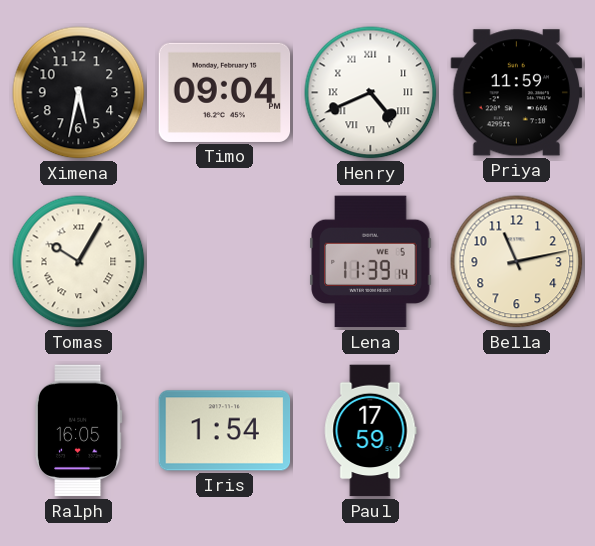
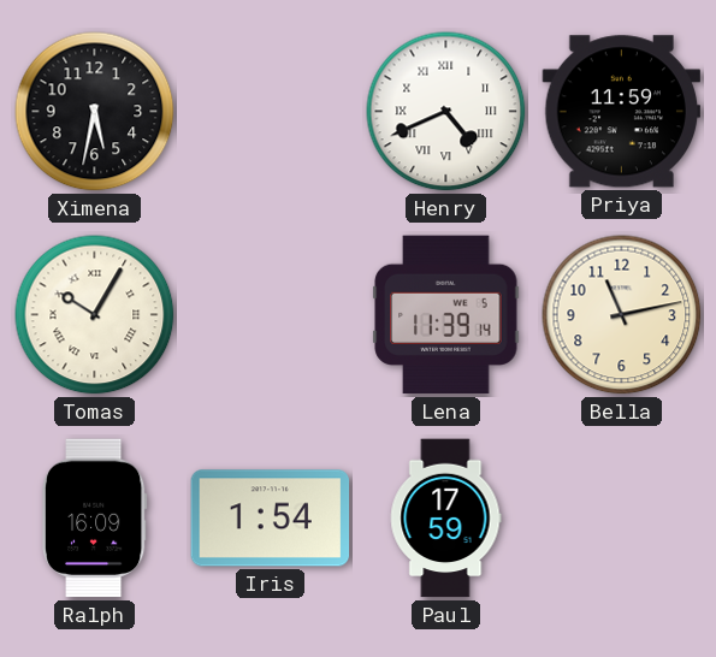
Timo: 09:04 -> none
Ralph: 16:05 -> 16:09
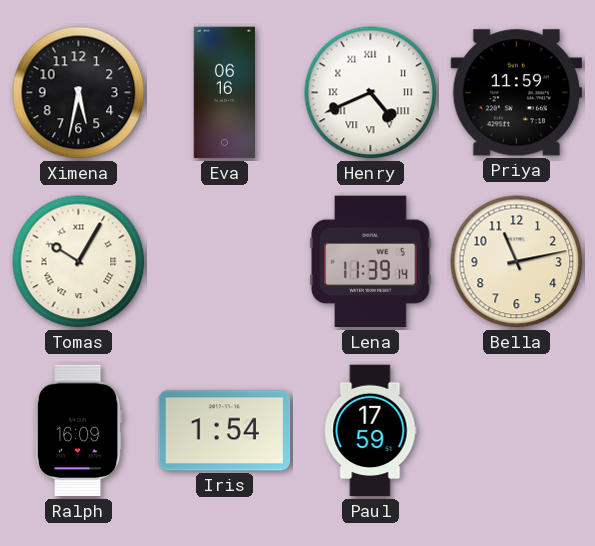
Eva: none -> 06:16
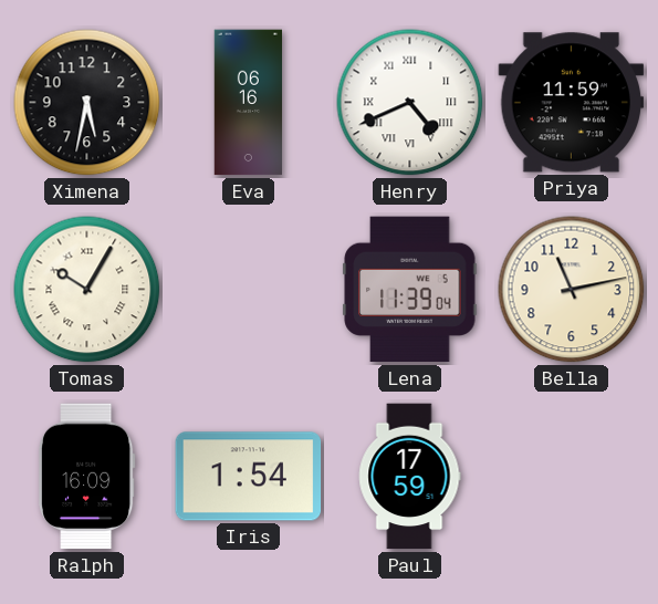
Lena: 11:39:14 -> 11:39:04
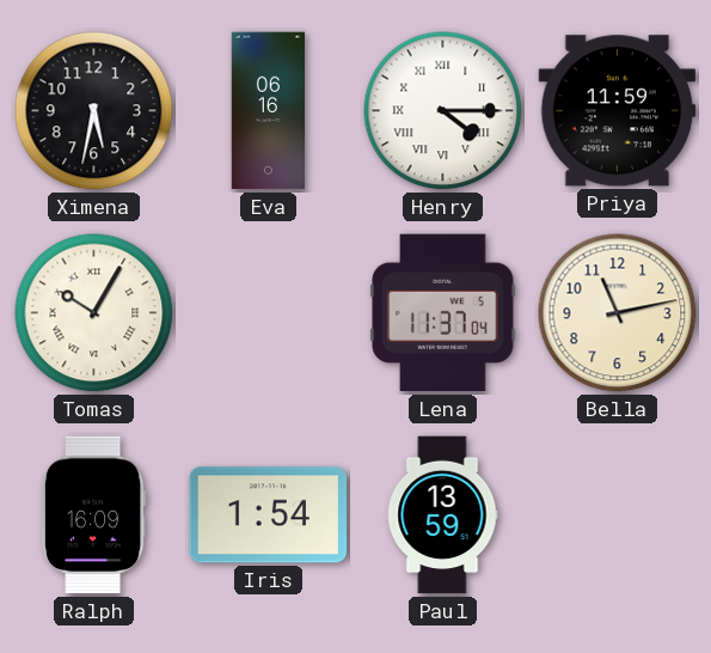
Henry: 4:41 -> 4:15
Lena: 11:39 -> 11:37
Paul: 17:59 -> 13:59
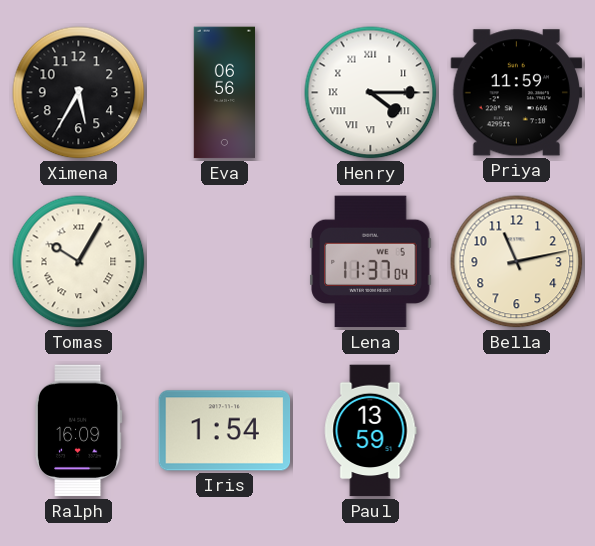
Ximena: 5:32 -> 5:35
Eva: 06:16 -> 06:56
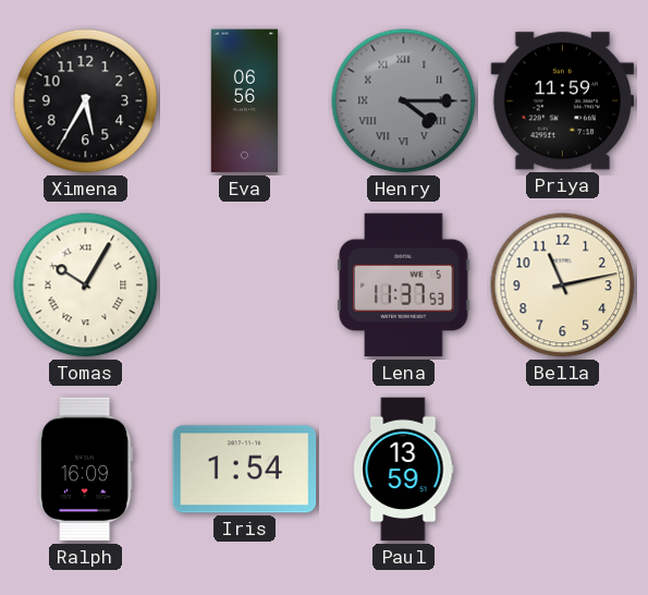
Henry dial: white -> grey
Lena: 11:37:04 -> 11:37:53
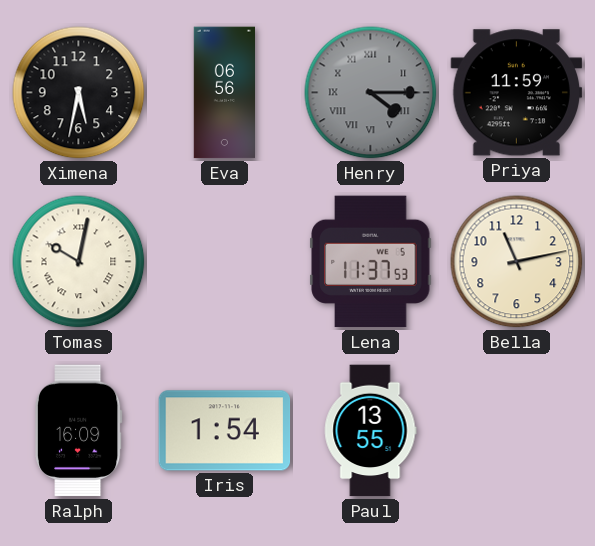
Ximena: 5:35 -> 5:32
Tomas: 10:05 -> 10:02
Paul: 13:59 -> 13:55
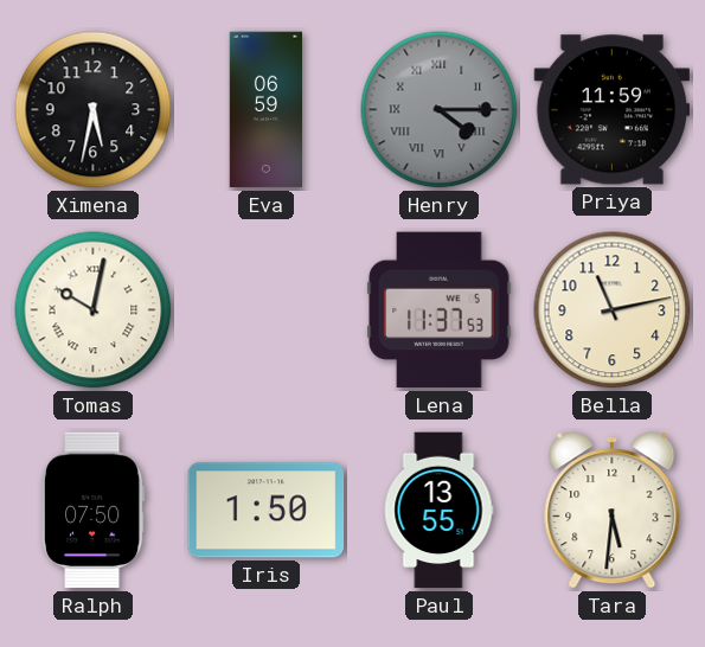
Eva: 06:56 -> 06:59
Ralph: 16:09 -> 07:50
Iris: 1:54 -> 1:50
Tara: none -> 5:31
